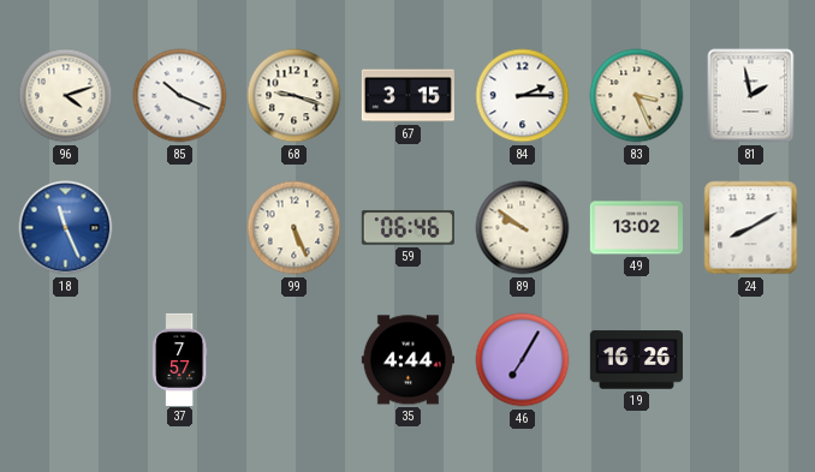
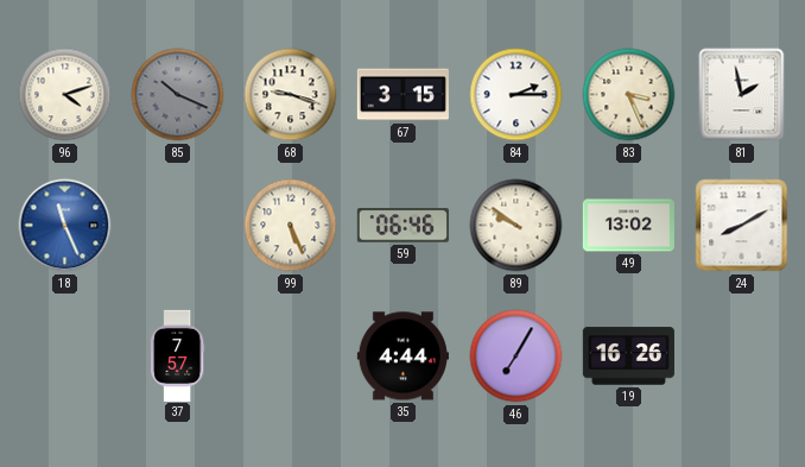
85 dial: white -> grey
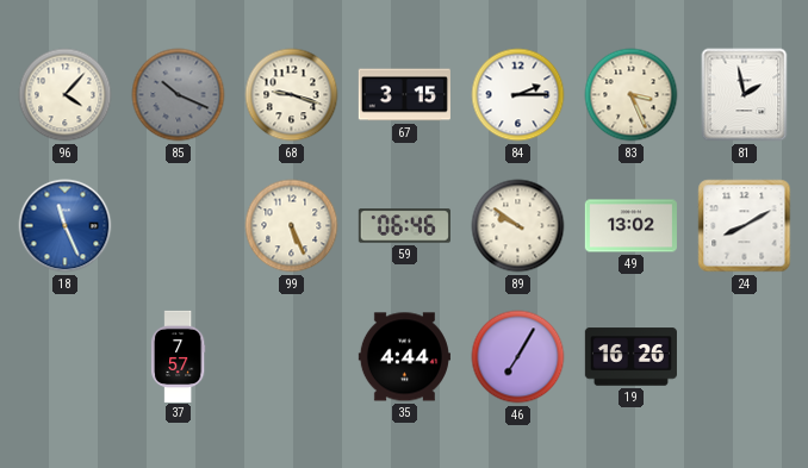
96: 4:12 -> 4:07
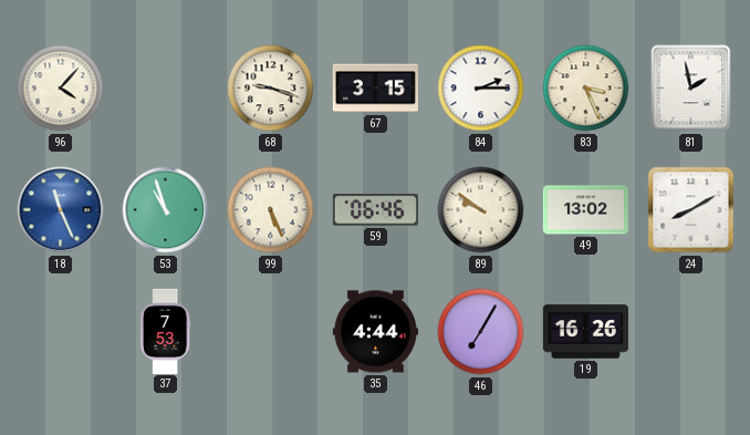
85: 10:19 -> none
53: none -> 10:57
37: 7:57 -> 7:53
